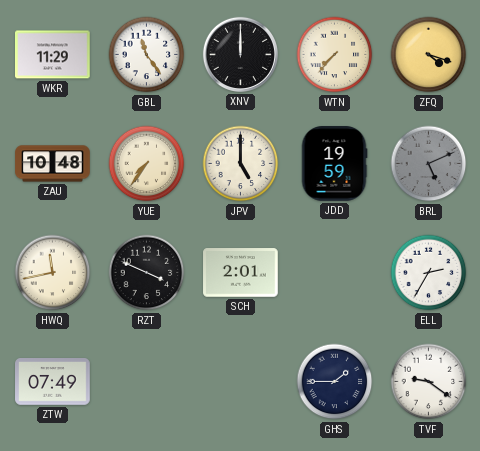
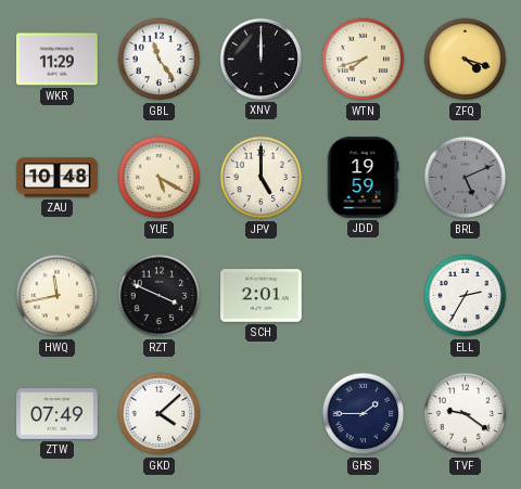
WTN: 7:37 -> 7:42
YUE: 7:36 -> 5:20
GKD: none -> 4:08
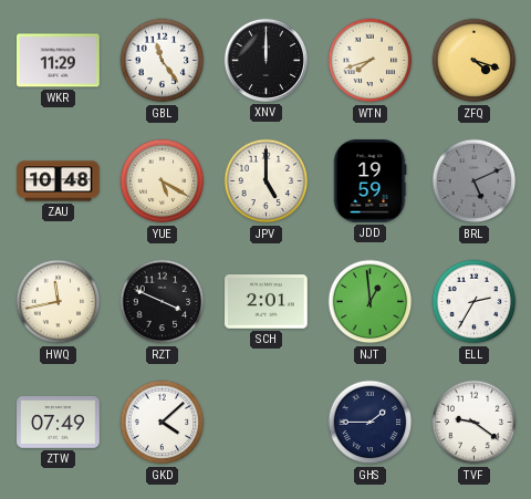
NJT: none -> 12:59
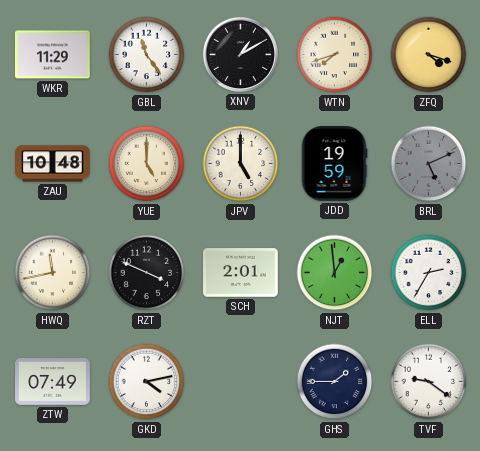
XNV: 12:00 -> 1:10
YUE: 5:20 -> 5:00
GKD: 4:08 -> 4:13
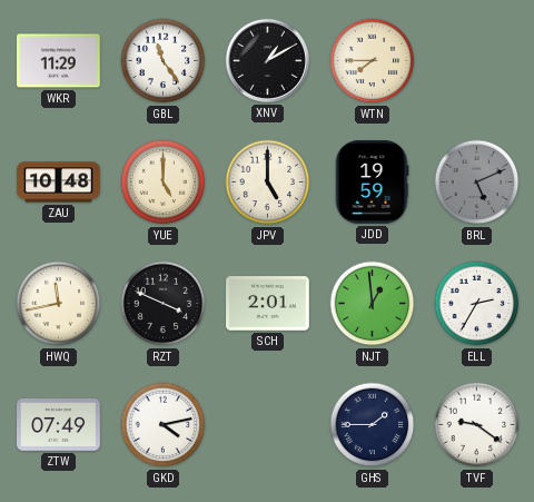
WTN: 7:42 -> 7:45
ZFQ: 4:18 -> none
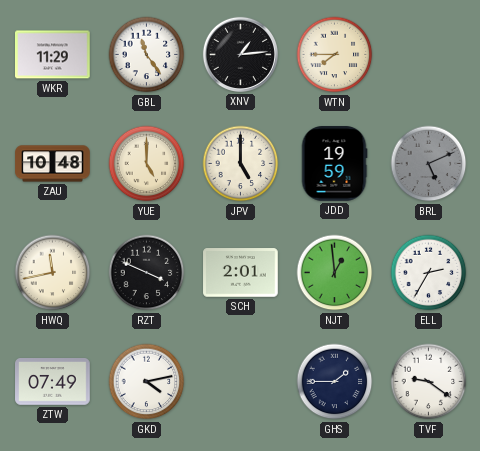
XNV: 1:10 -> 1:14
